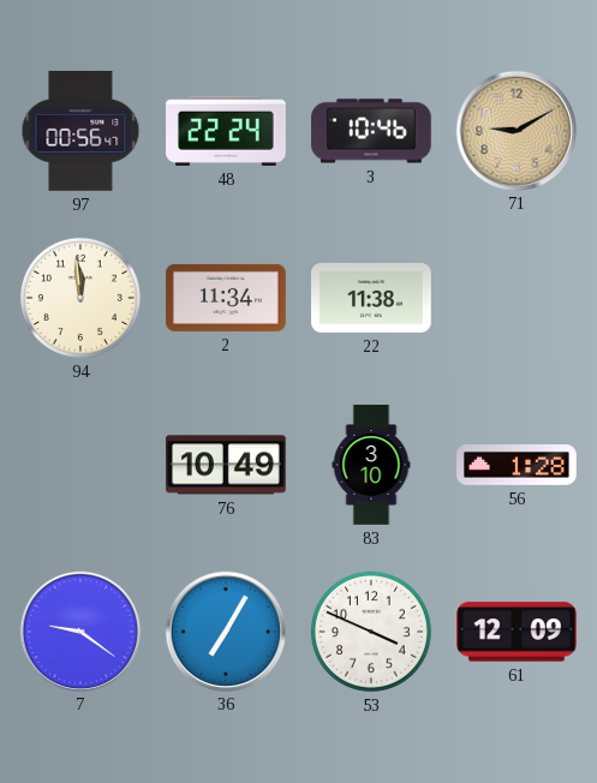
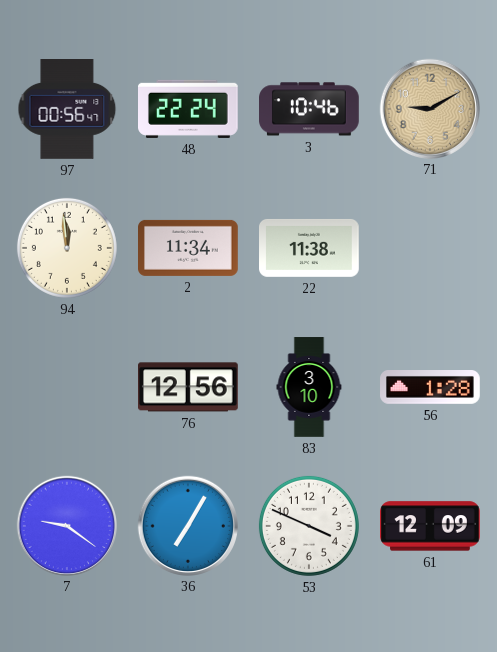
76: 10:49 -> 12:56
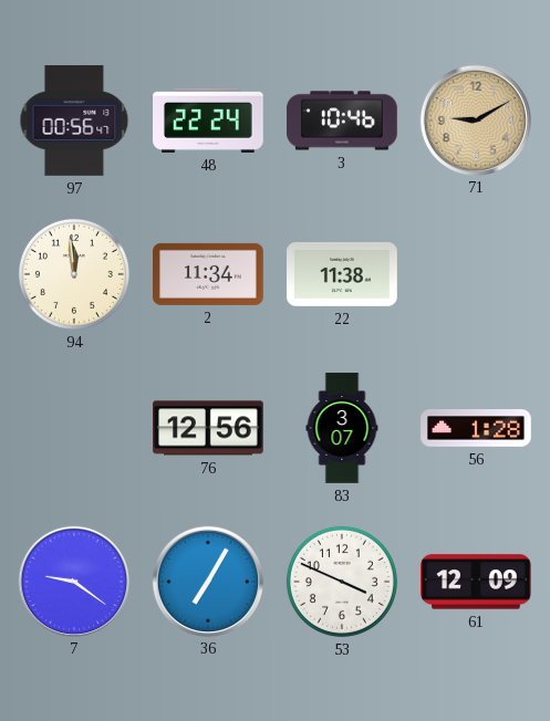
83: 3:10 -> 3:07
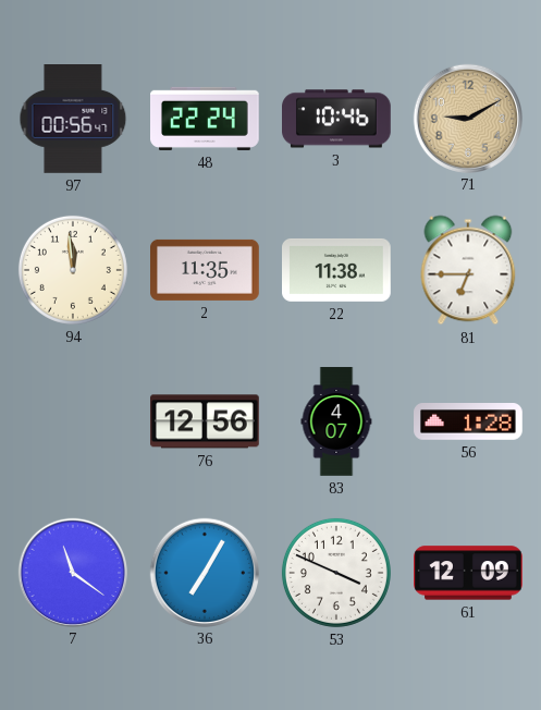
2: 11:34 -> 11:35
81: none -> 6:45
83: 3:07 -> 4:07
7: 9:21 -> 11:21
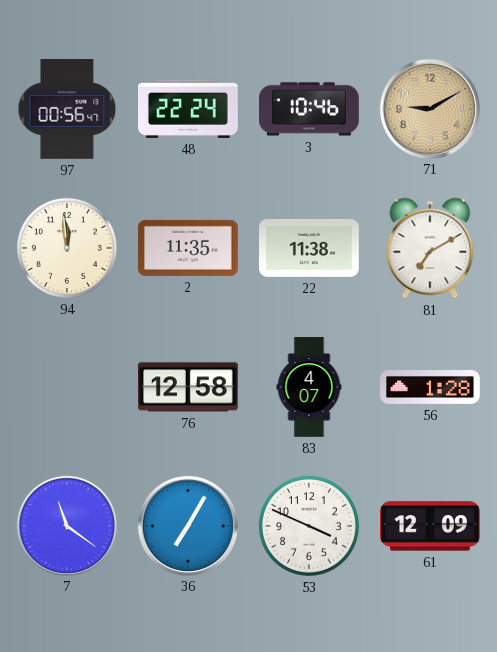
81: 6:45 -> 7:10
76: 12:56 -> 12:58
